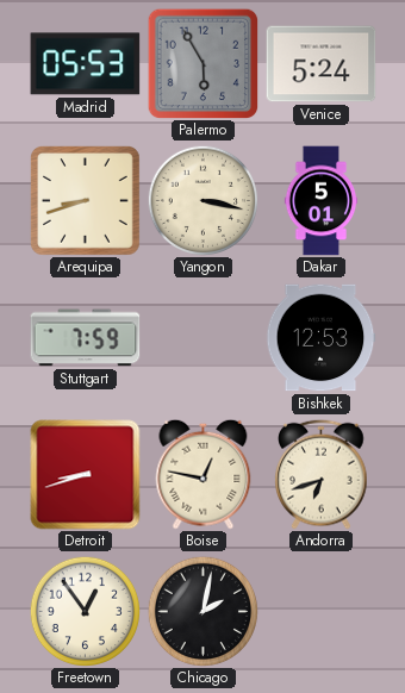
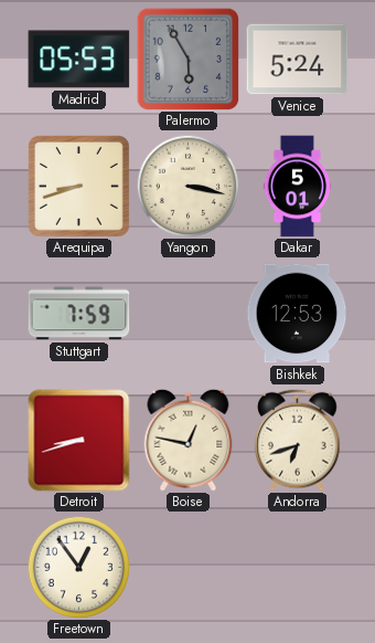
Chicago: 2:02 -> none
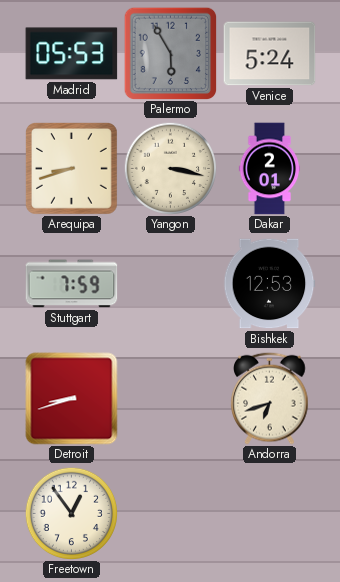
Dakar: 5:01 -> 2:01
Boise: 12:47 -> none
